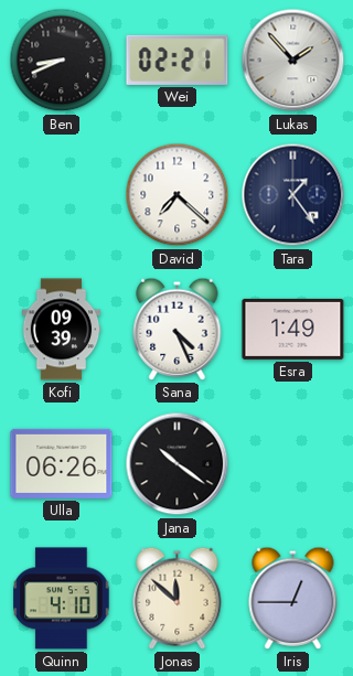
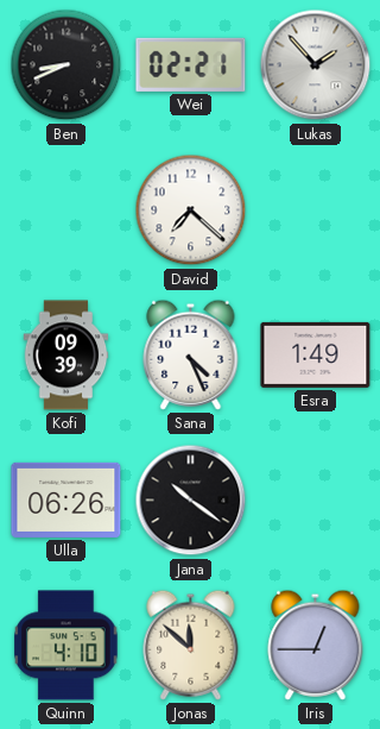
Tara: 1:24 -> none
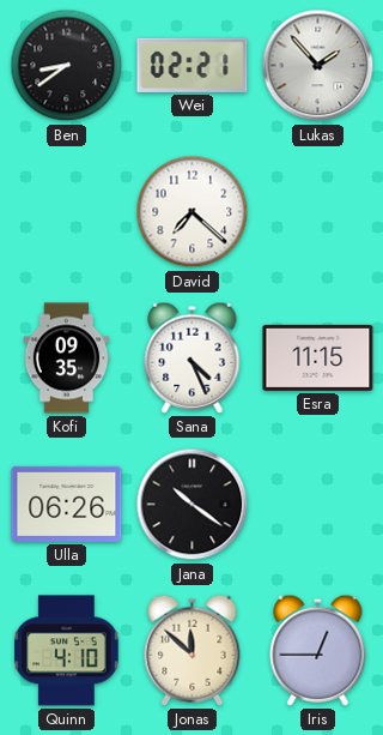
Ben: 8:41 -> 8:39
Kofi: 09:39 -> 09:35
Esra: 1:49 -> 11:15
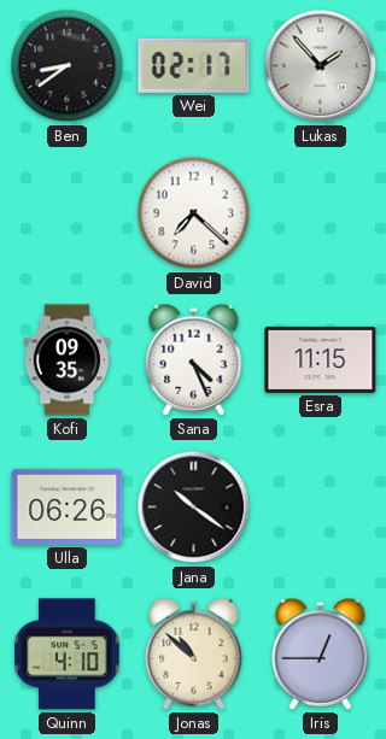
Wei: 02:21 -> 02:17
Jonas: 11:52 -> 10:52
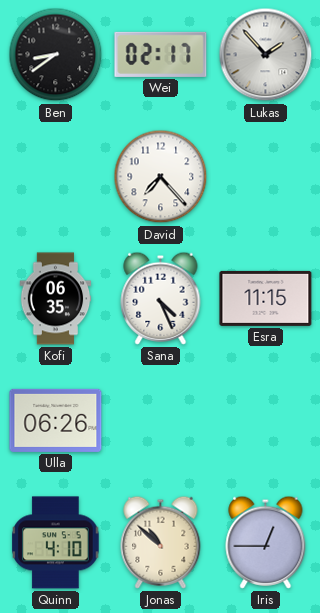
David: 7:22 -> 7:23
Kofi: 09:35 -> 06:35
Jana: 10:21 -> none
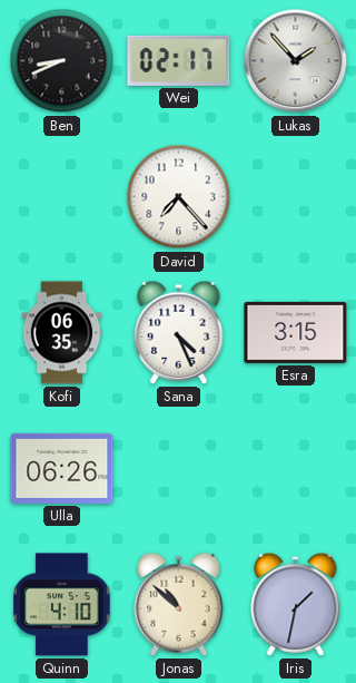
Ben: 8:39 -> 8:41
Esra: 11:15 -> 3:15
Iris: 12:45 -> 1:32
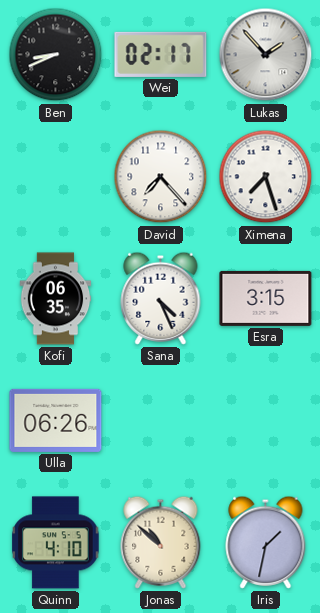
Ximena: none -> 7:27
